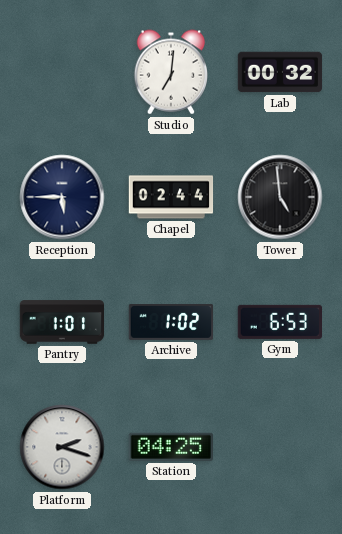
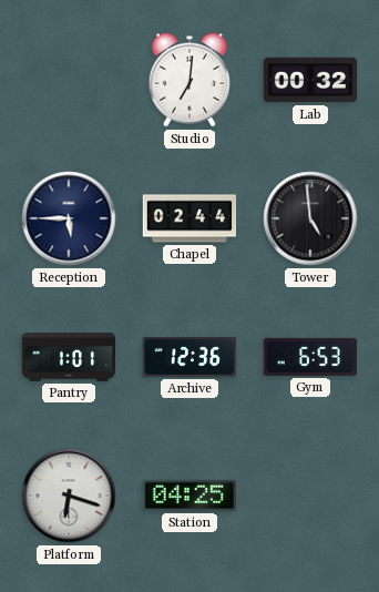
Archive: 1:02 -> 12:36
Platform: 2:18 -> 6:18
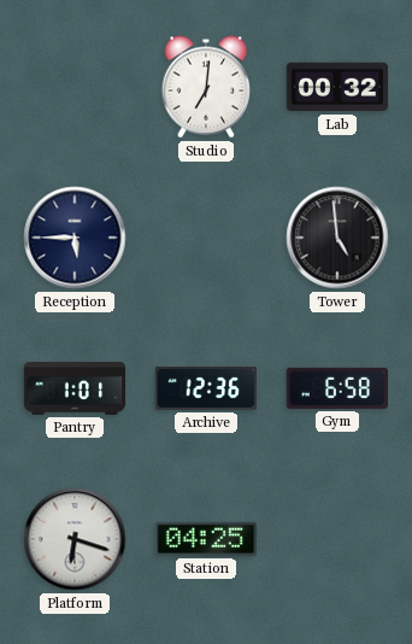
Chapel: 02:44 -> none
Gym: 6:53 -> 6:58
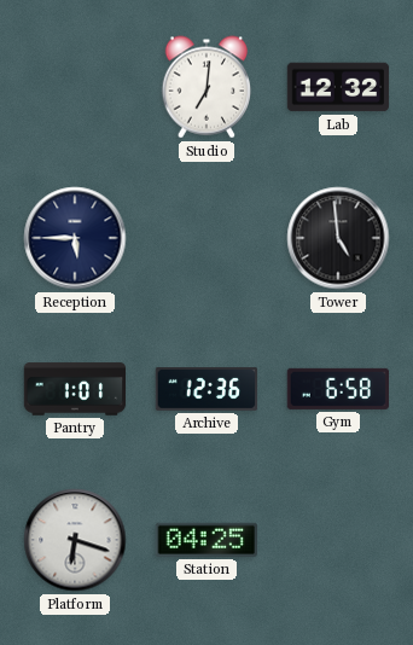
Lab: 00:32 -> 12:32
